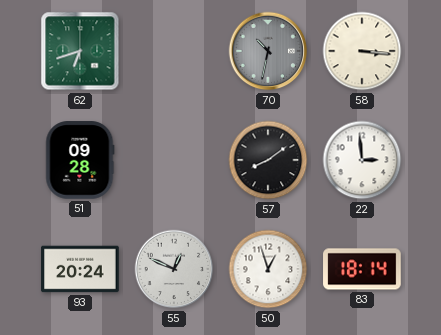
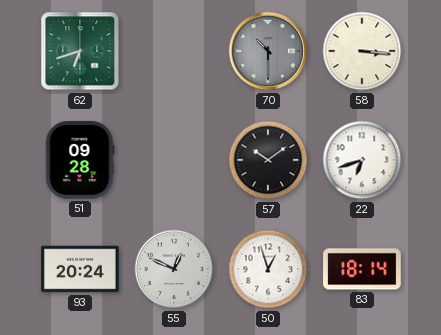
70: 10:32 -> 10:30
57: 8:09 -> 10:09
22: 2:59 -> 6:42
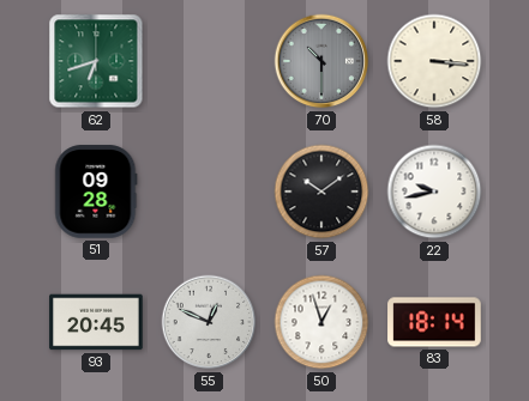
22: 6:42 -> 9:43
93: 20:24 -> 20:45
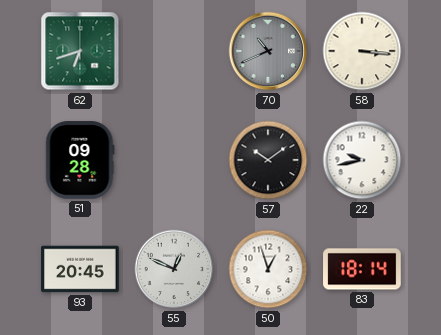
70: 10:30 -> 10:41
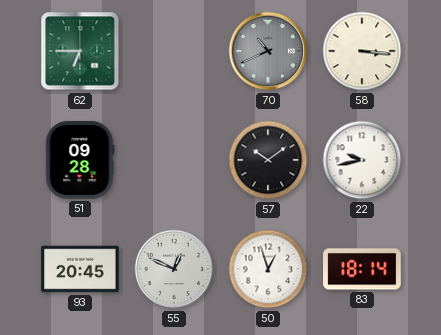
62: 6:42 -> 6:45
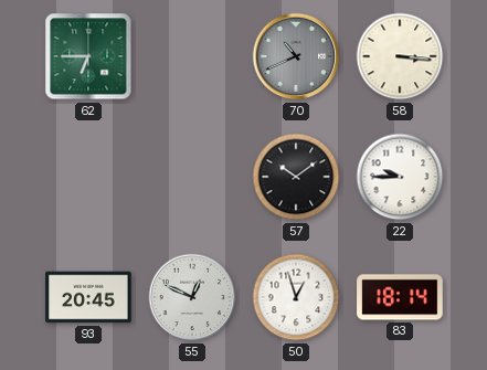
51: 09:28 -> none
22: 9:43 -> 9:45
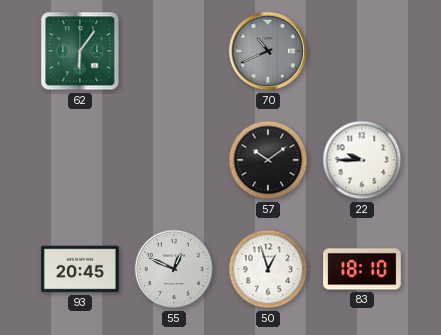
62: 6:45 -> 6:06
58: 3:16 -> none
83: 18:14 -> 18:10
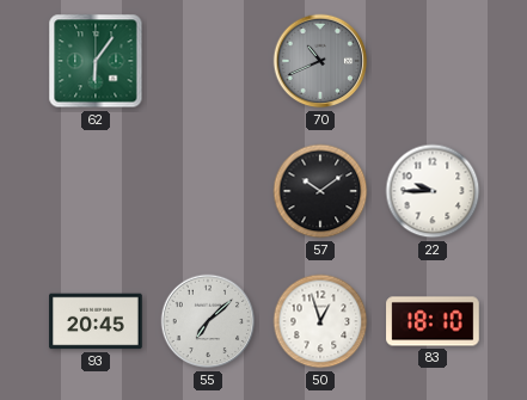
55: 12:49 -> 7:08
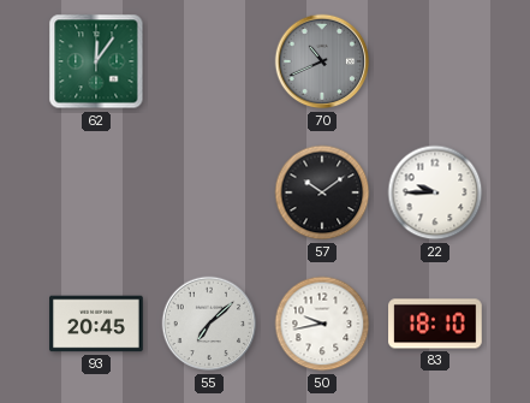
62: 6:06 -> 12:06
50: 12:57 -> 9:43
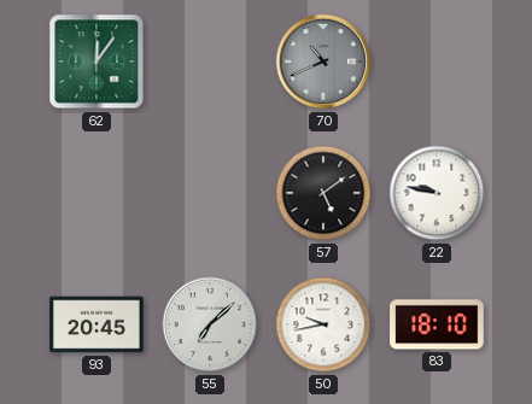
57: 10:09 -> 5:09
22: 9:45 -> 9:47
